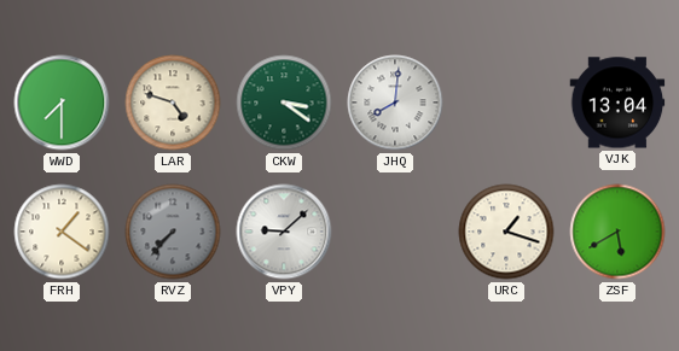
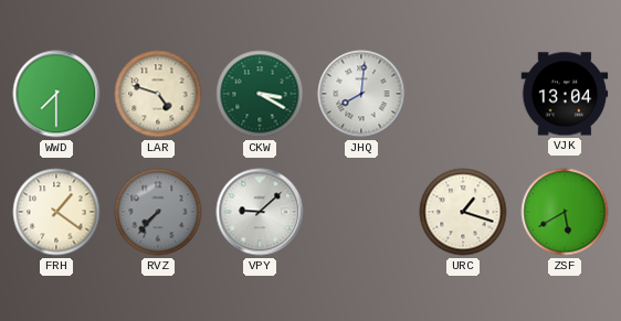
CKW: 3:21 -> 3:20
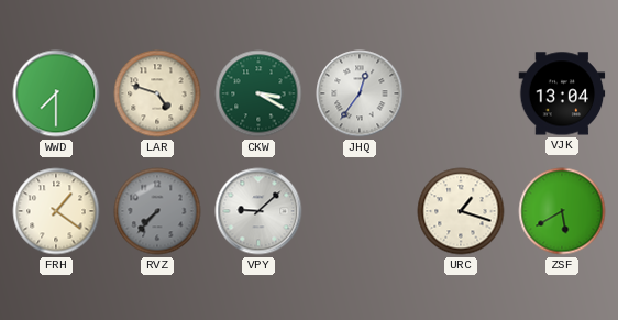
JHQ: 8:01 -> 12:36
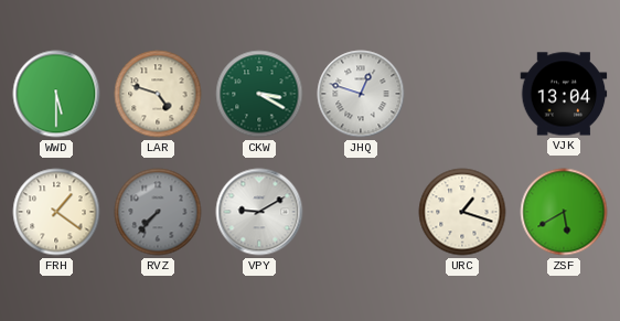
WWD: 7:30 -> 5:30
JHQ: 12:36 -> 12:48
VPY: 9:08 -> 9:10
